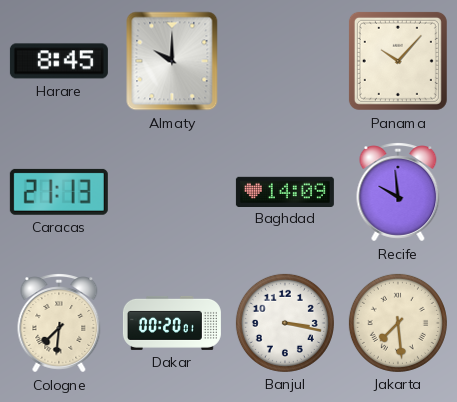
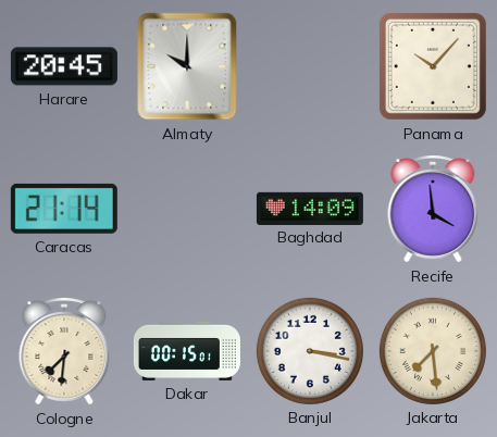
Harare: 8:45 -> 20:45
Caracas: 21:13 -> 21:14
Recife: 9:59 -> 3:59
Dakar: 00:20 -> 00:15
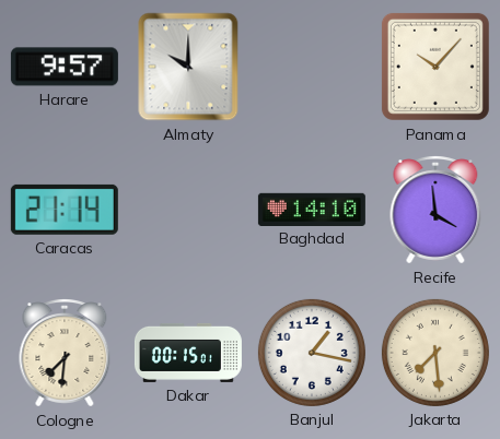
Harare: 20:45 -> 9:57
Baghdad: 14:09 -> 14:10
Banjul: 3:17 -> 1:17
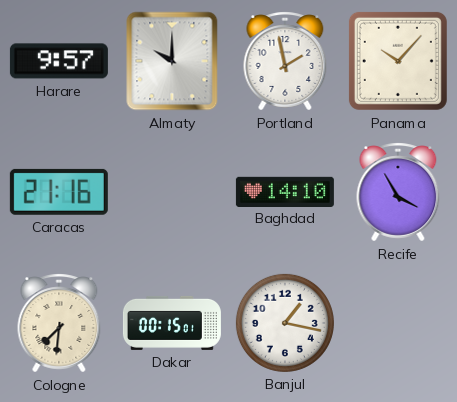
Portland: none -> 1:58
Caracas: 21:14 -> 21:16
Recife: 3:59 -> 3:55
Jakarta: 7:29 -> none
